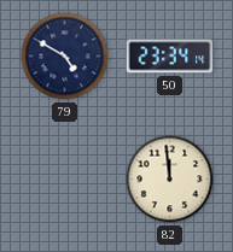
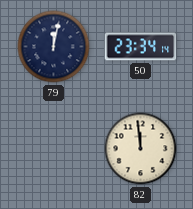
79: 4:50 -> 12:02
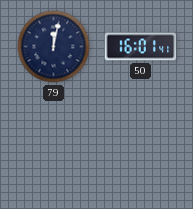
50: 23:34 -> 16:01
82: 11:59 -> none
